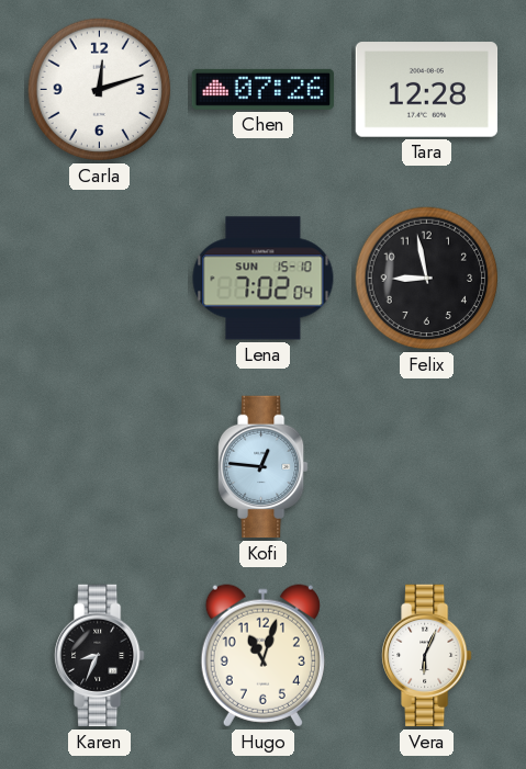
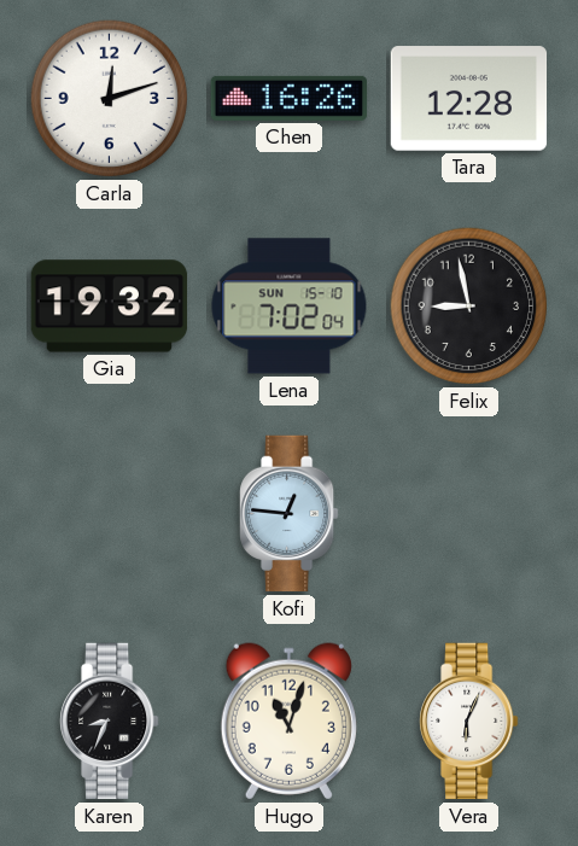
Chen: 07:26 -> 16:26
Gia: none -> 19:32
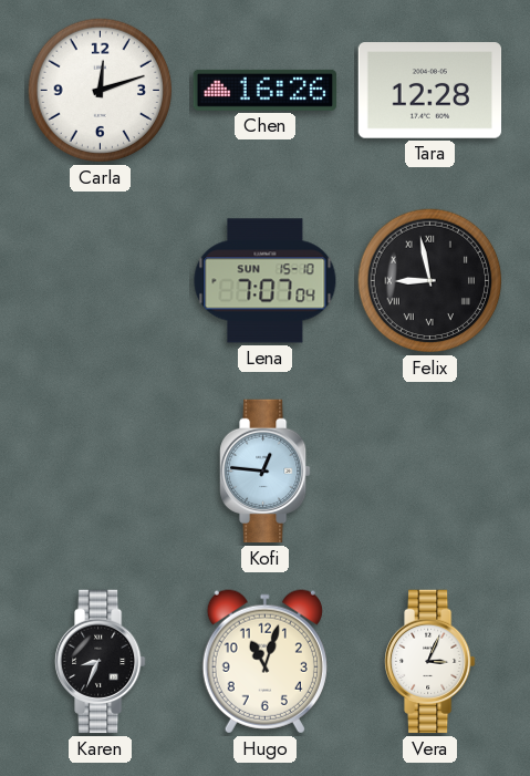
Gia: 19:32 -> none
Lena: 7:02 -> 7:07
Felix numerals: Arabic -> Roman
Vera: 6:04 -> 3:04
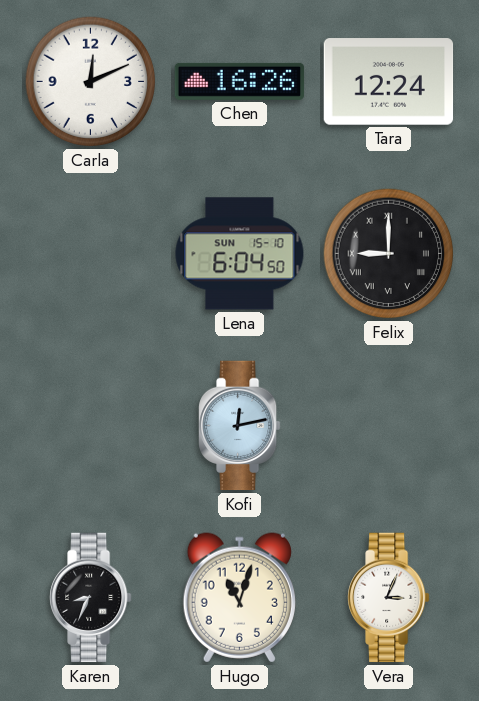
Carla: 12:12 -> 12:11
Tara: 12:28 -> 12:24
Lena: 7:07 -> 6:04
Felix: 8:58 -> 9:00
Kofi: 12:46 -> 12:13
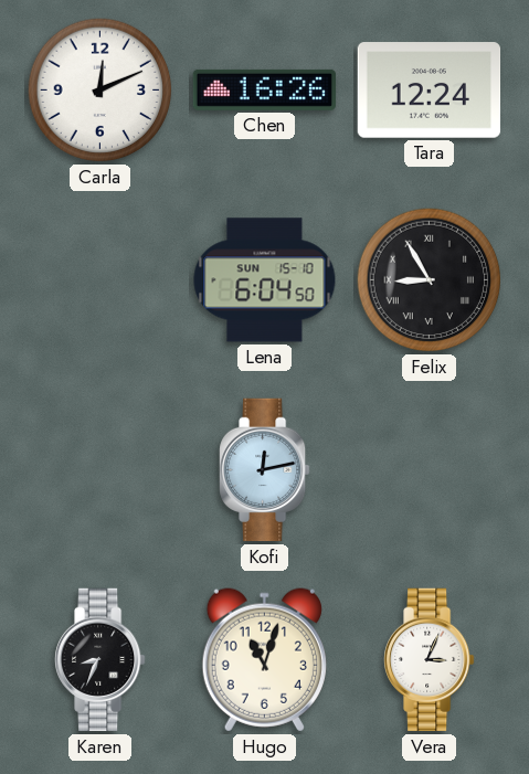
Felix: 9:00 -> 8:55
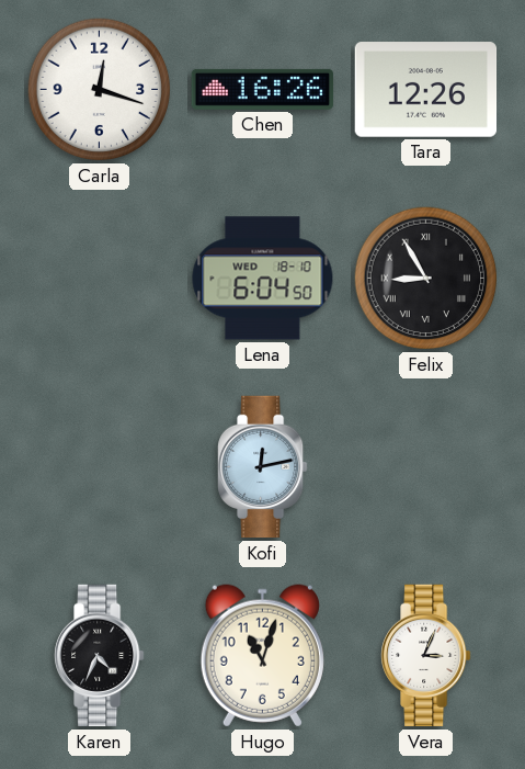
Carla: 12:11 -> 12:18
Tara: 12:24 -> 12:26
Lena date: SUN 15-10 -> WED 18-10
Karen: 8:34 -> 4:34
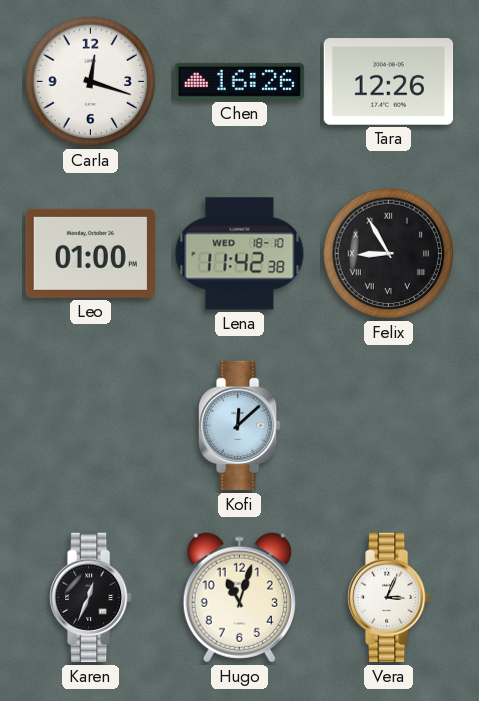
Leo: none -> 01:00
Lena: 6:04 -> 11:42
Kofi: 12:13 -> 12:08
Karen: 4:34 -> 12:34
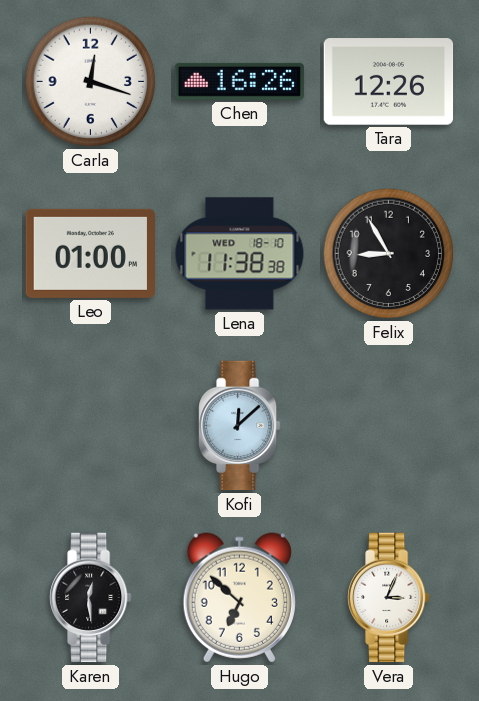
Lena: 11:42 -> 11:38
Felix numerals: Roman -> Arabic
Karen: 12:34 -> 12:29
Hugo: 11:03 -> 6:52
